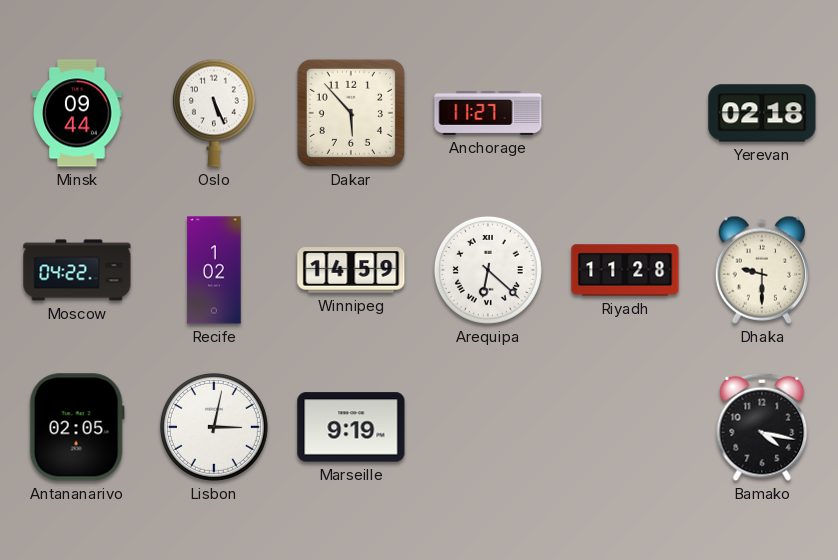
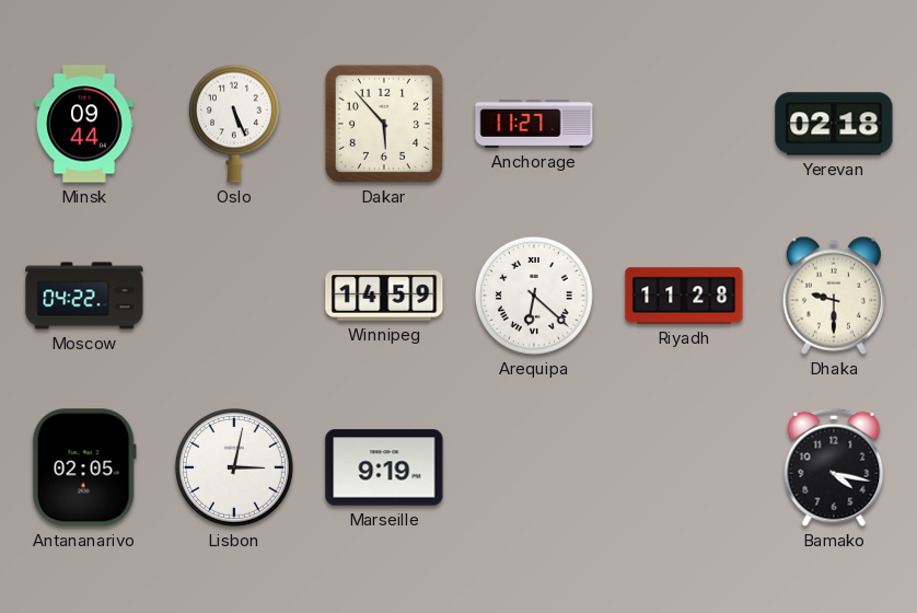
Recife: 1:02 -> none
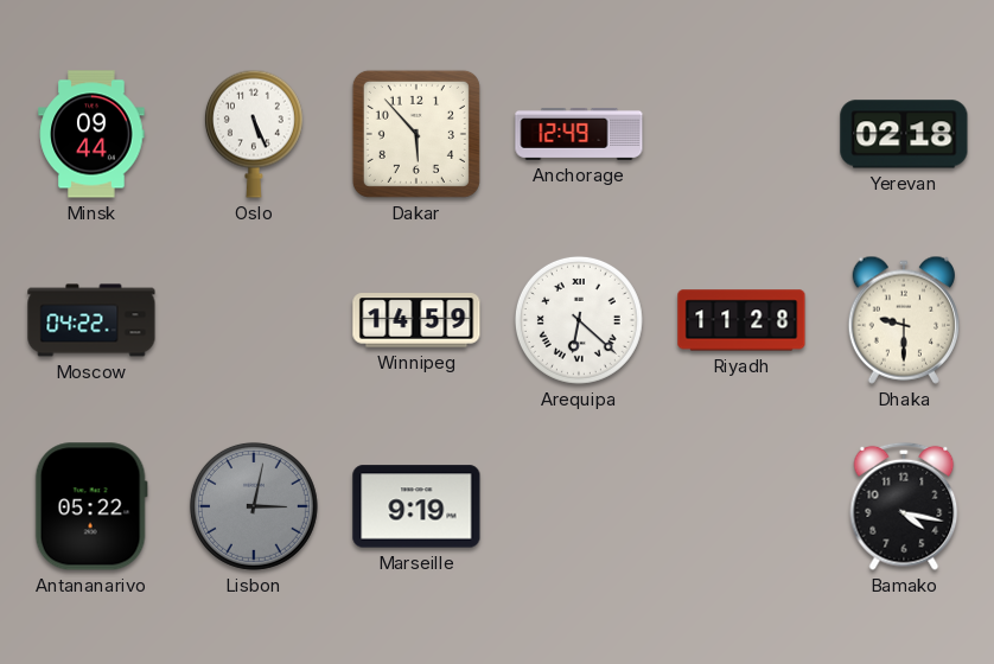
Anchorage: 11:27 -> 12:49
Antananarivo: 02:05 -> 05:22
Lisbon dial: white -> grey
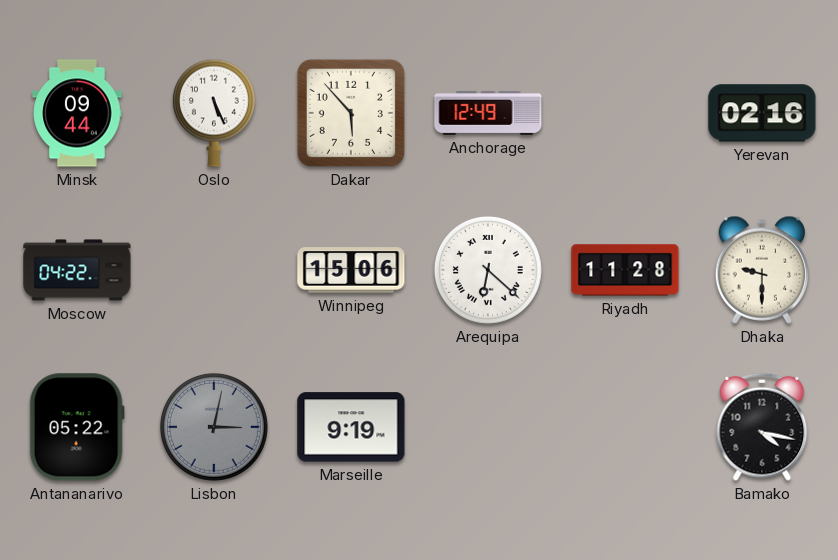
Yerevan: 02:18 -> 02:16
Winnipeg: 14:59 -> 15:06
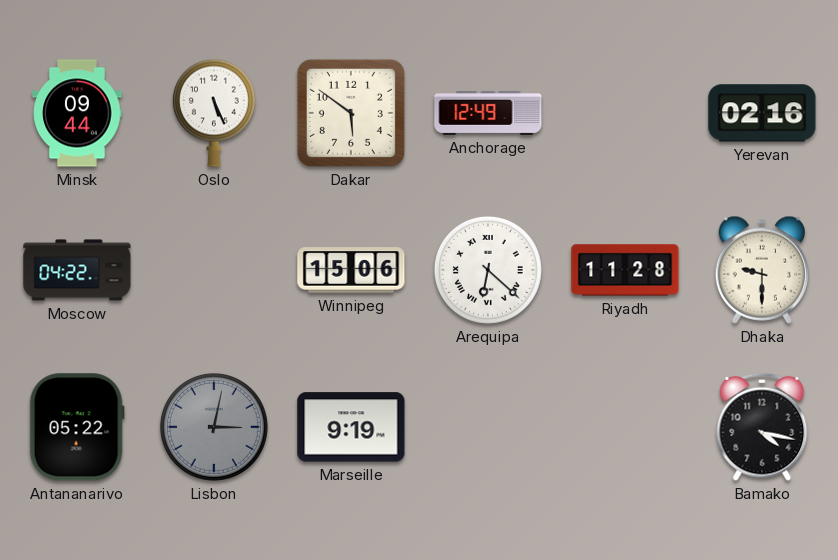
Dakar: 5:53 -> 5:51
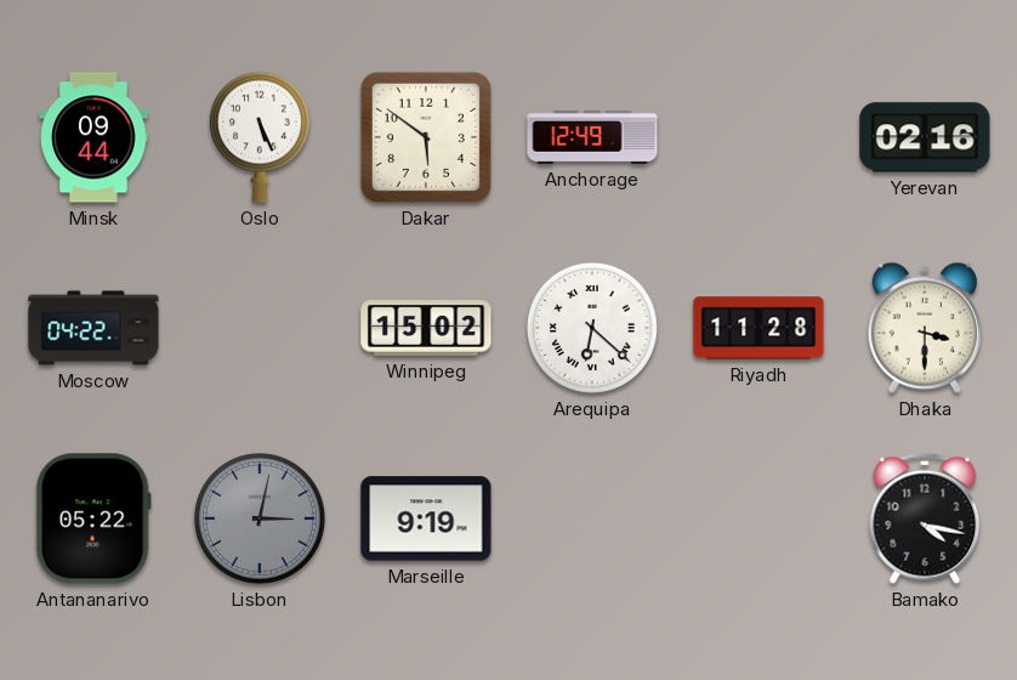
Winnipeg: 15:06 -> 15:02
Dhaka: 9:30 -> 3:30
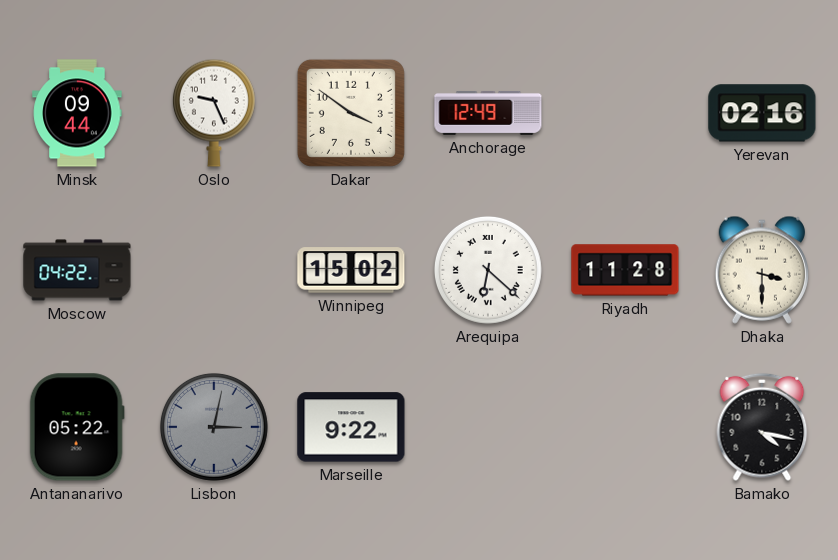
Oslo: 5:26 -> 9:26
Dakar: 5:51 -> 3:51
Marseille: 9:19 -> 9:22
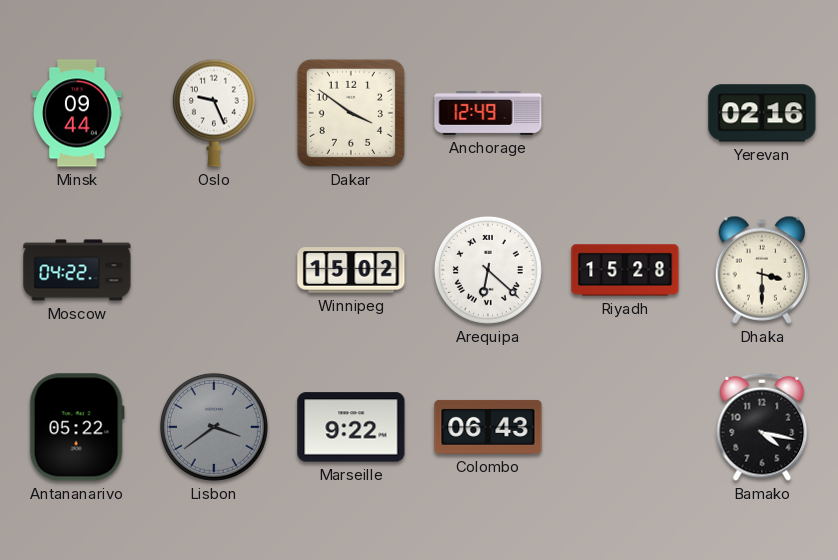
Riyadh: 11:28 -> 15:28
Lisbon: 3:02 -> 3:39
Colombo: none -> 06:43
